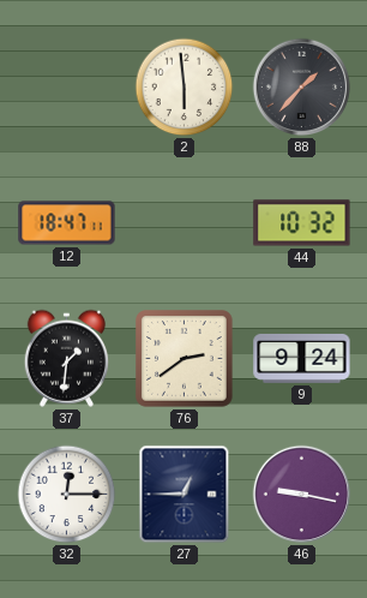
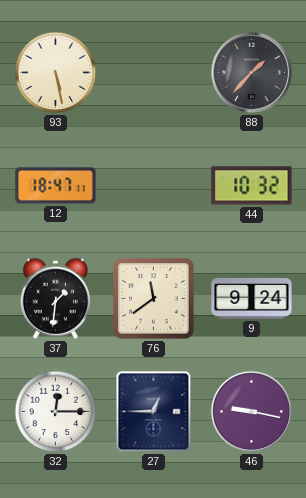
93: none -> 5:28
2: 5:59 -> none
76: 2:39 -> 11:39
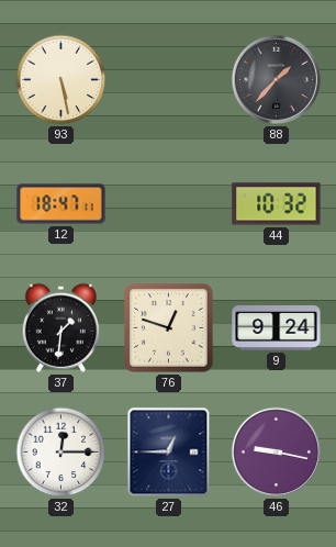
76: 11:39 -> 12:48
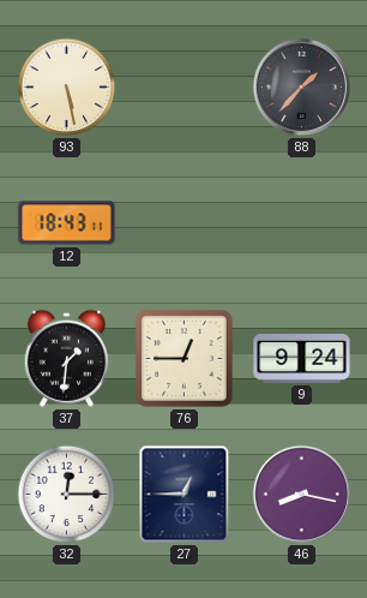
12: 18:47 -> 18:43
44: 10:32 -> none
76: 12:48 -> 12:45
46: 9:17 -> 8:17
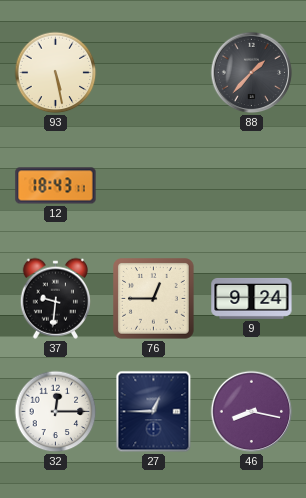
37: 1:31 -> 9:31
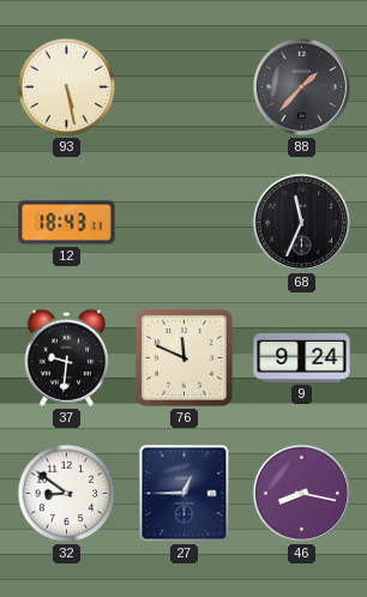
68: none -> 11:34
76: 12:45 -> 11:49
32: 12:15 -> 8:51
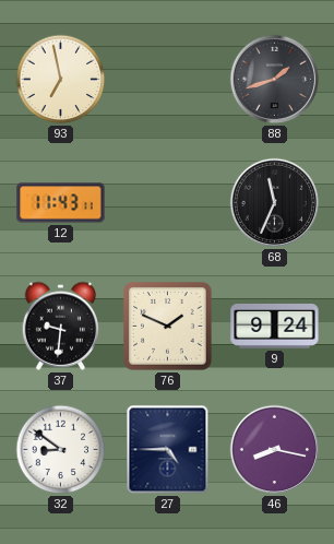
93: 5:28 -> 6:58
88: 1:37 -> 1:42
12: 18:43 -> 11:43
76: 11:49 -> 1:49
27: 12:45 -> 4:45
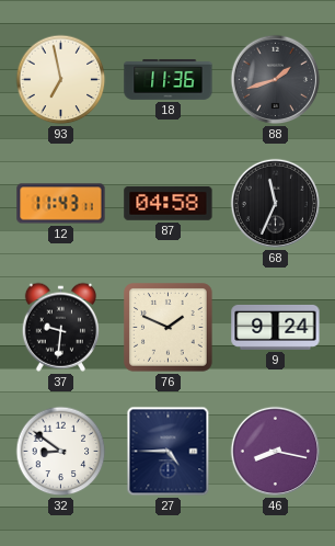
18: none -> 11:36
87: none -> 04:58
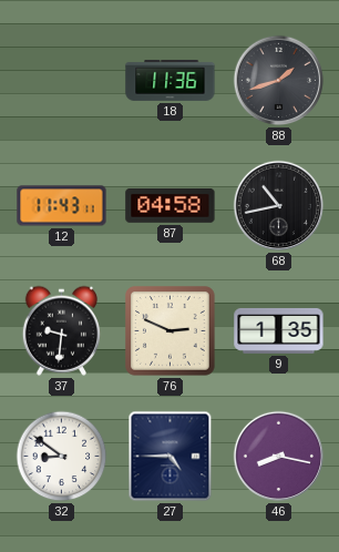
93: 6:58 -> none
68: 11:34 -> 10:43
76: 1:49 -> 2:49
9: 9:24 -> 1:35
